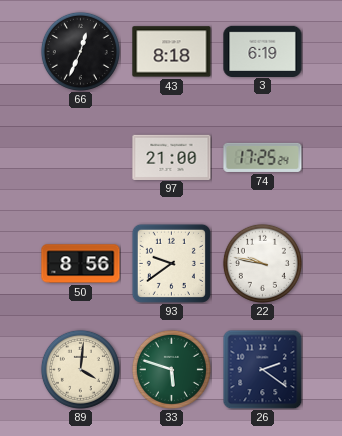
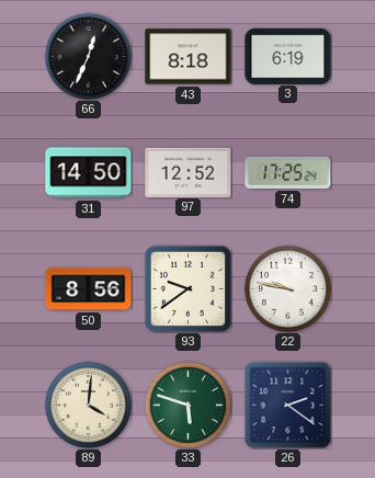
31: none -> 14:50
97: 21:00 -> 12:52
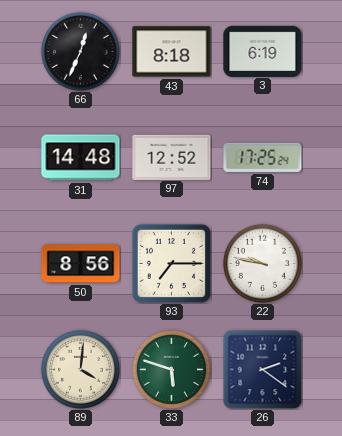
31: 14:50 -> 14:48
93: 9:39 -> 7:15
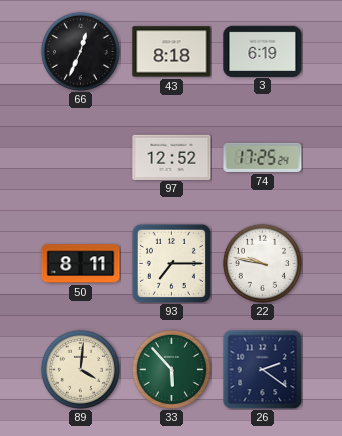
31: 14:48 -> none
50: 8:56 -> 8:11
33: 5:48 -> 5:53
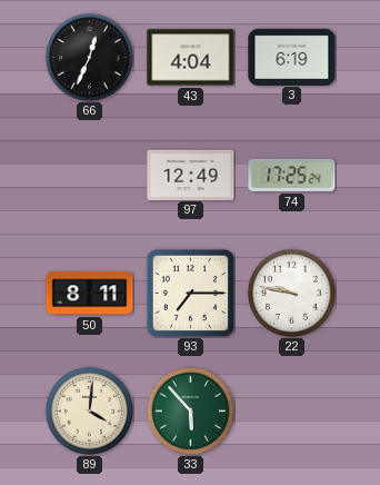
43: 8:18 -> 4:04
97: 12:52 -> 12:49
26: 2:21 -> none
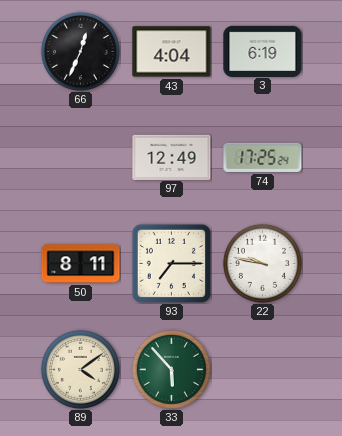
89: 4:01 -> 4:09
